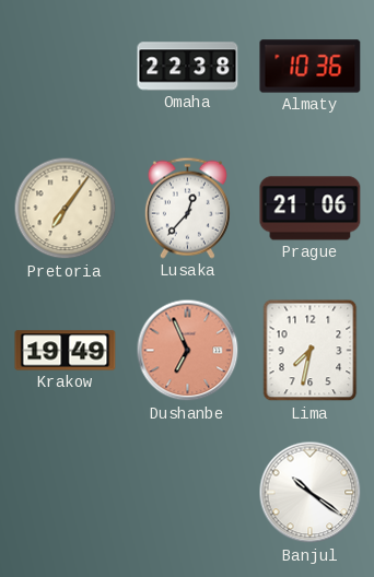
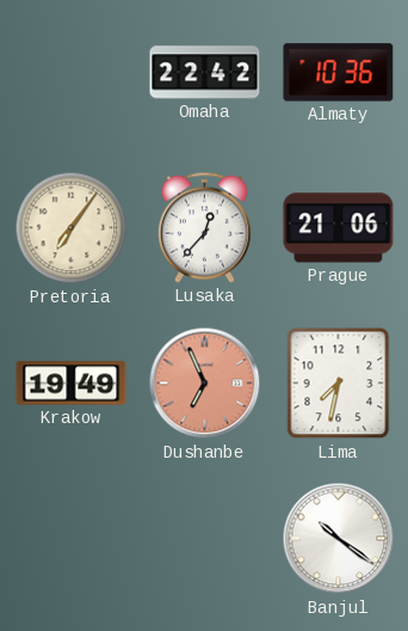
Omaha: 22:38 -> 22:42
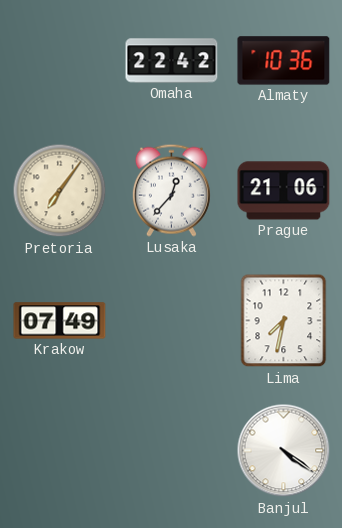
Krakow: 19:49 -> 07:49
Dushanbe: 6:56 -> none
Banjul: 10:21 -> 4:21
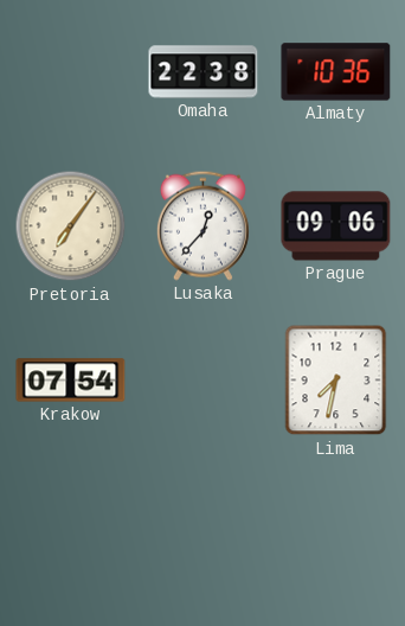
Omaha: 22:42 -> 22:38
Prague: 21:06 -> 09:06
Krakow: 07:49 -> 07:54
Banjul: 4:21 -> none
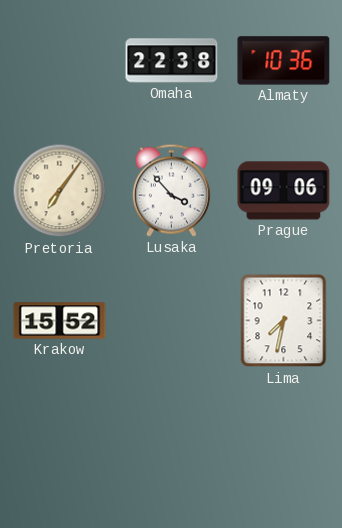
Lusaka: 12:37 -> 3:53
Krakow: 07:54 -> 15:52
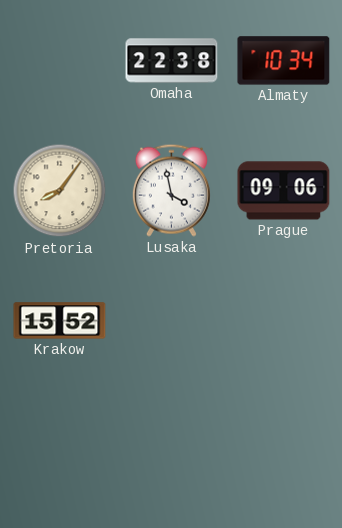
Almaty: 10:36 -> 10:34
Pretoria: 7:06 -> 8:06
Lusaka: 3:53 -> 3:58
Lima: 7:32 -> none
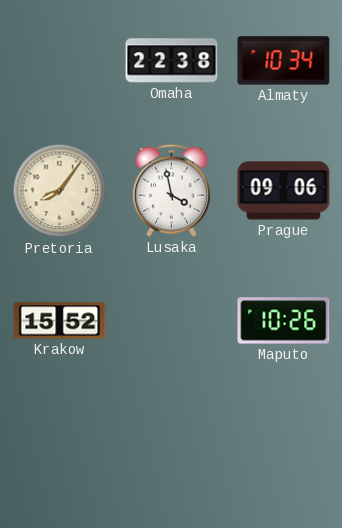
Maputo: none -> 10:26
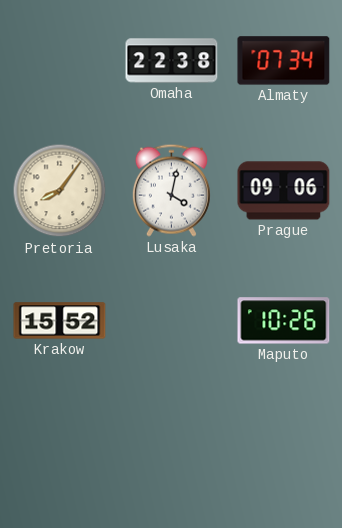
Almaty: 10:34 -> 07:34
Lusaka: 3:58 -> 4:02
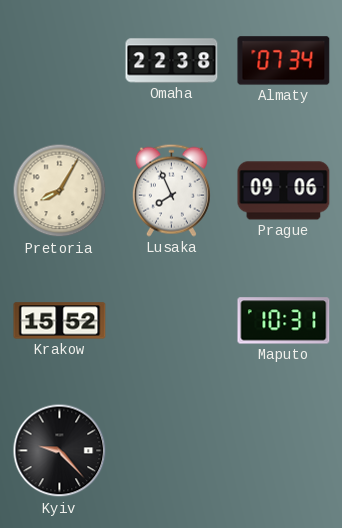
Pretoria: 8:06 -> 8:05
Lusaka: 4:02 -> 7:56
Maputo: 10:26 -> 10:31
Kyiv: none -> 9:23
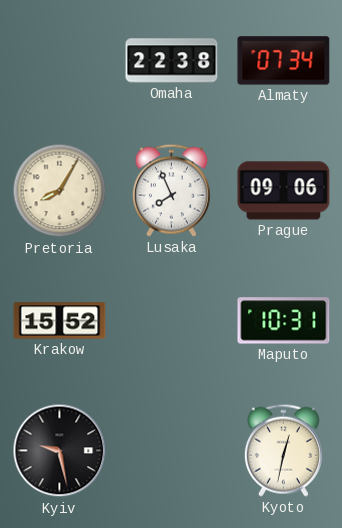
Kyiv: 9:23 -> 9:28
Kyoto: none -> 12:32
